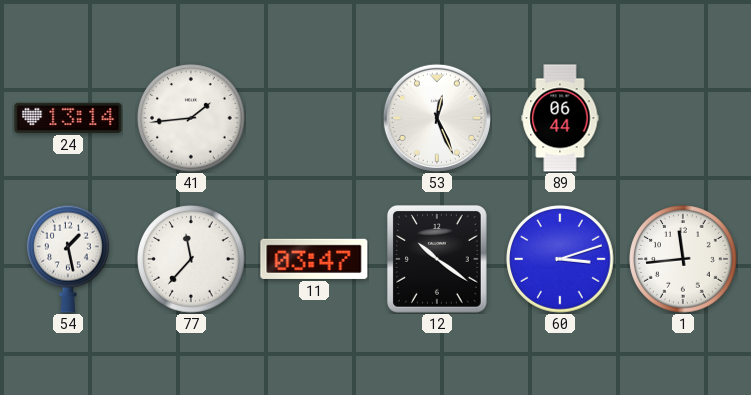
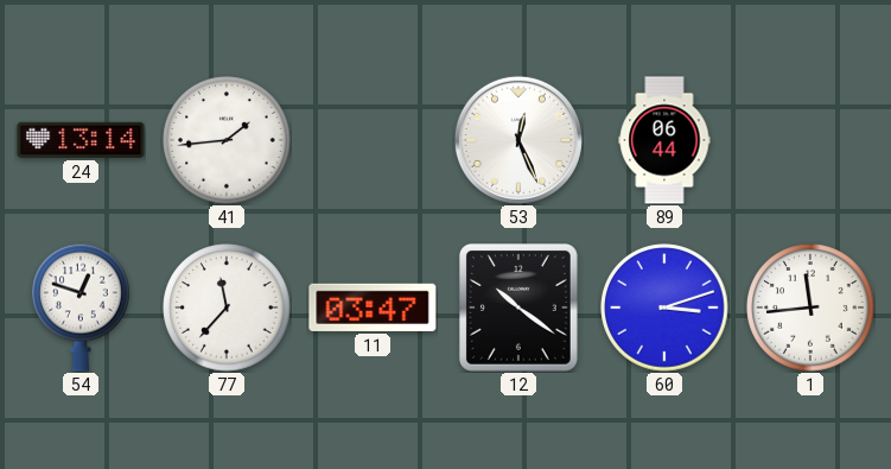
54: 1:28 -> 12:48
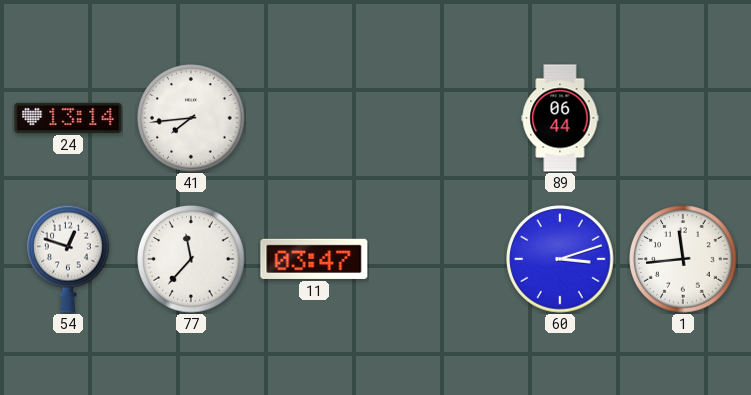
41: 1:44 -> 7:44
53: 12:26 -> none
12: 10:21 -> none
